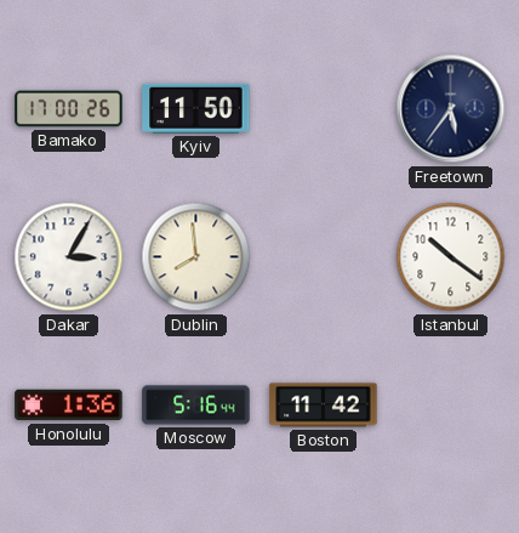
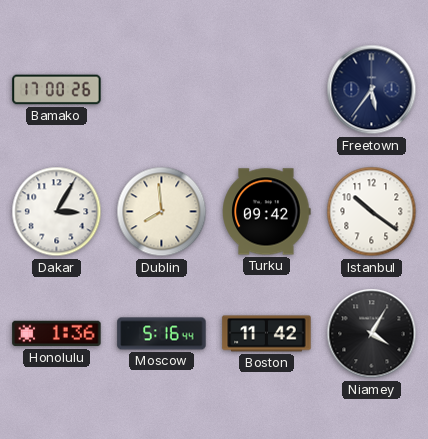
Kyiv: 11:50 -> none
Turku: none -> 09:42
Niamey: none -> 4:05
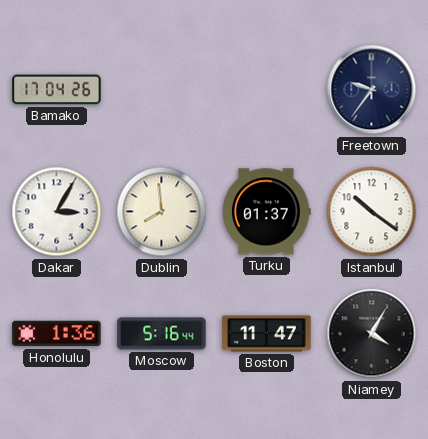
Bamako: 17:00 -> 17:04
Freetown: 5:36 -> 9:36
Turku: 09:42 -> 01:37
Boston: 11:42 -> 11:47
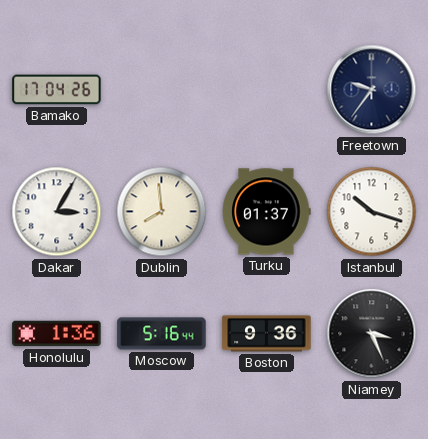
Istanbul: 10:21 -> 10:18
Boston: 11:47 -> 9:36
Niamey: 4:05 -> 3:26
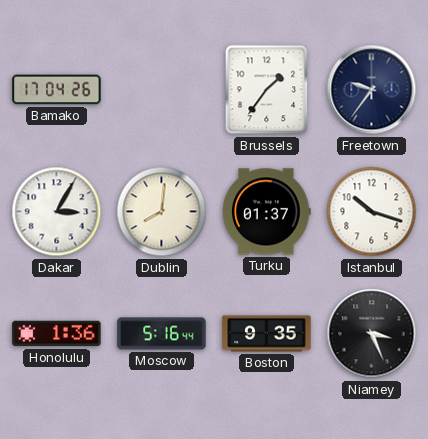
Brussels: none -> 1:36
Dublin: 7:59 -> 8:01
Boston: 9:36 -> 9:35
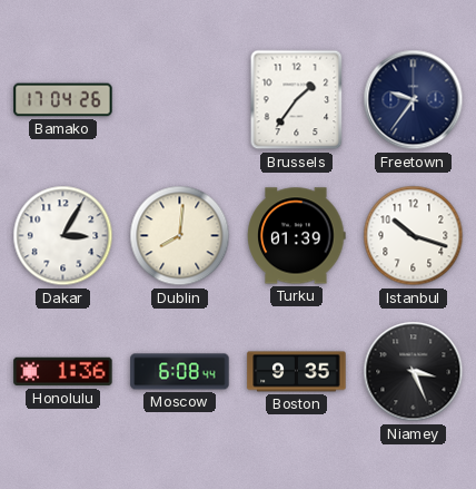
Turku: 01:37 -> 01:39
Moscow: 5:16 -> 6:08
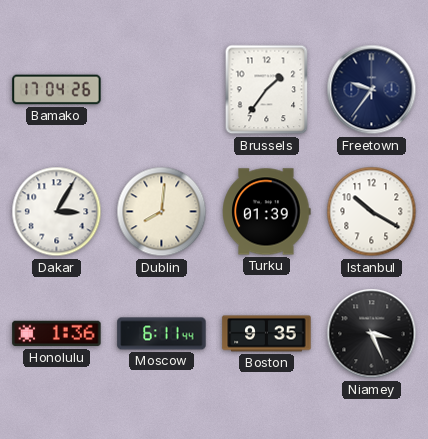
Istanbul: 10:18 -> 10:20
Moscow: 6:08 -> 6:11
